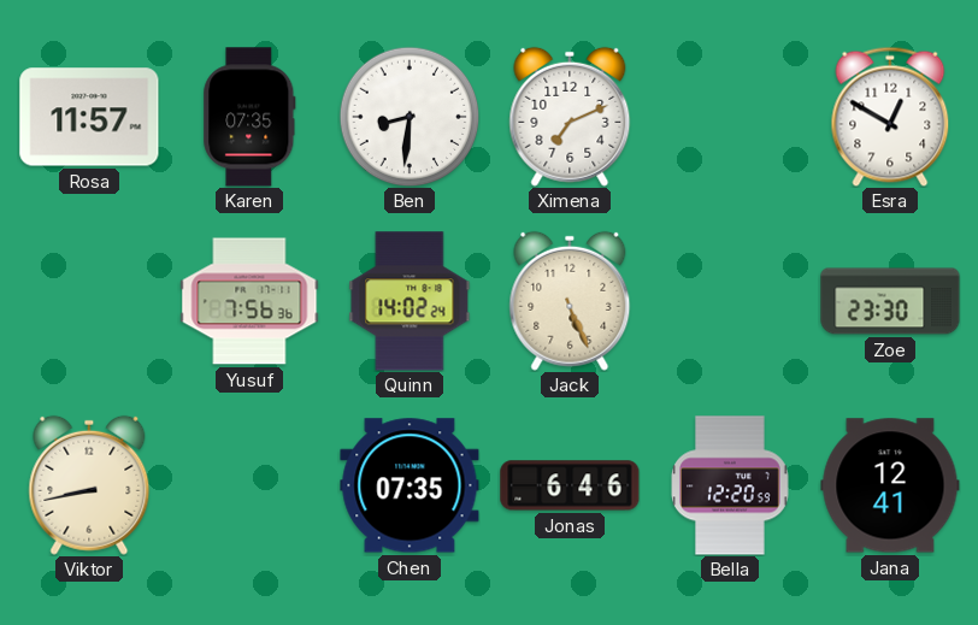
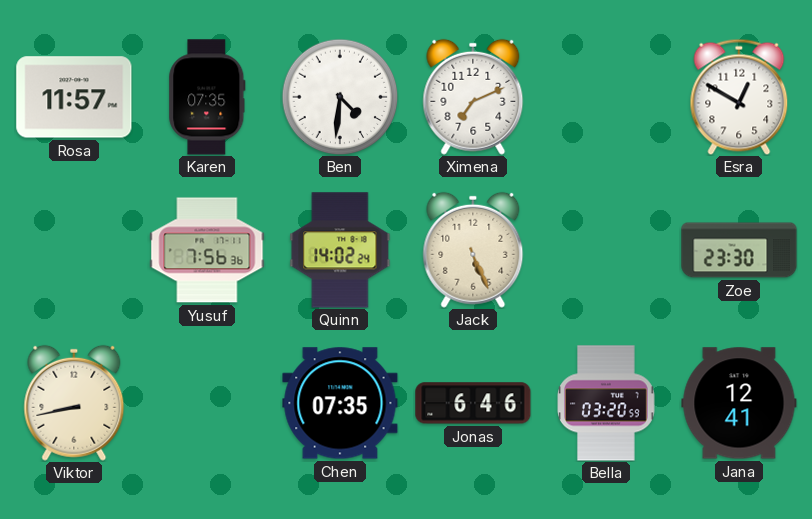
Ben: 8:31 -> 4:31
Bella: 12:20 -> 03:20
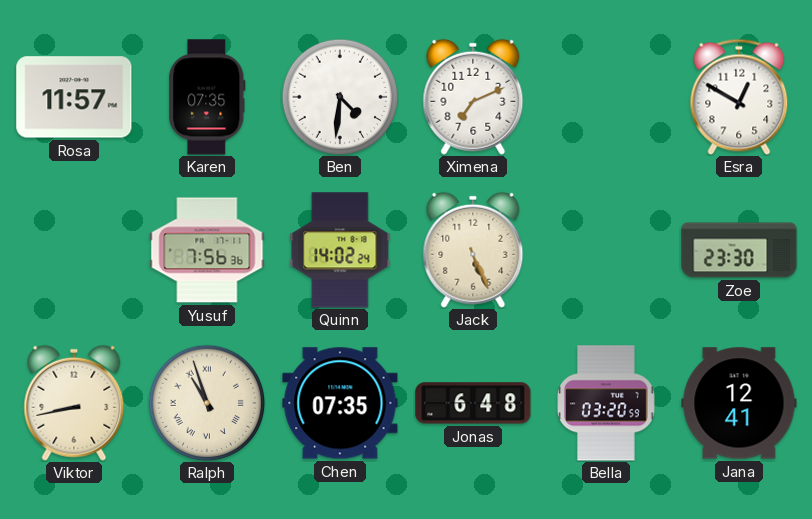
Ralph: none -> 10:57
Jonas: 6:46 -> 6:48
